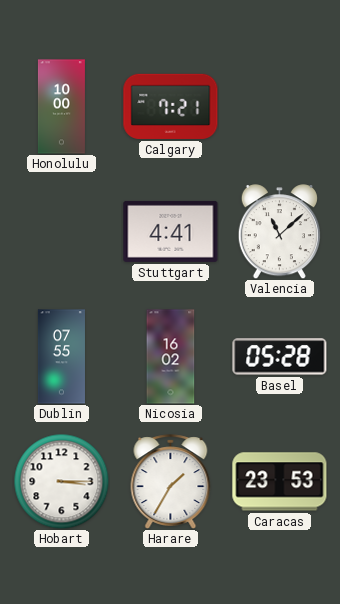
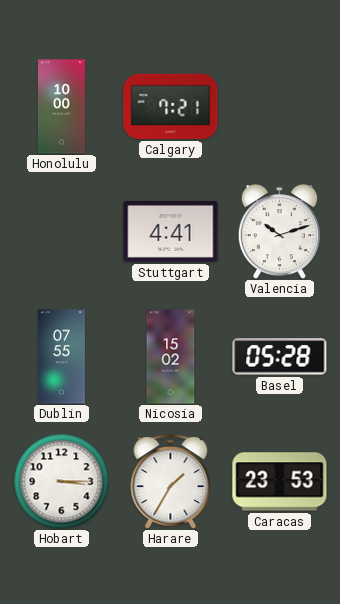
Valencia: 11:08 -> 10:12
Nicosia: 16:02 -> 15:02
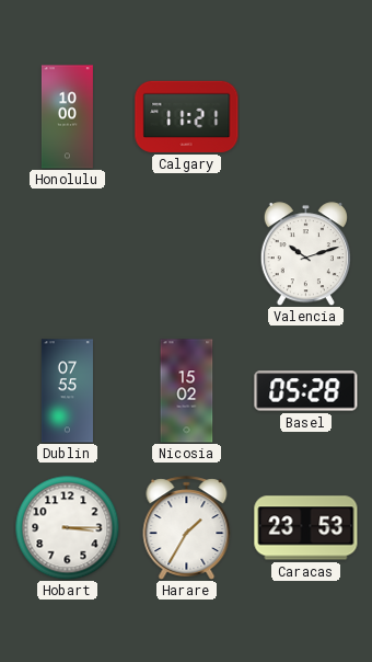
Calgary: 7:21 -> 11:21
Stuttgart: 4:41 -> none
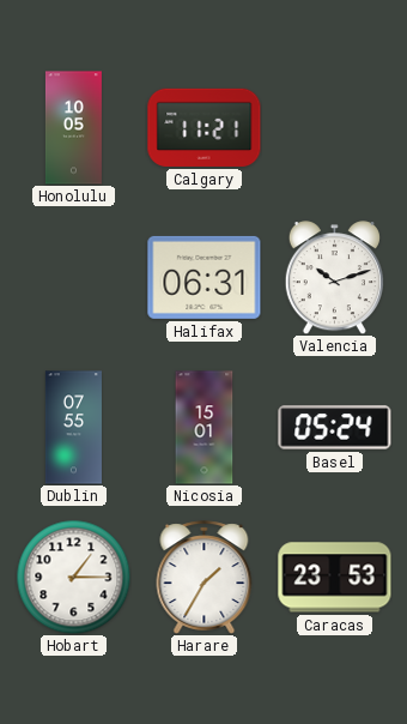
Honolulu: 10:00 -> 10:05
Halifax: none -> 06:31
Nicosia: 15:02 -> 15:01
Basel: 05:28 -> 05:24
Hobart: 3:15 -> 1:15
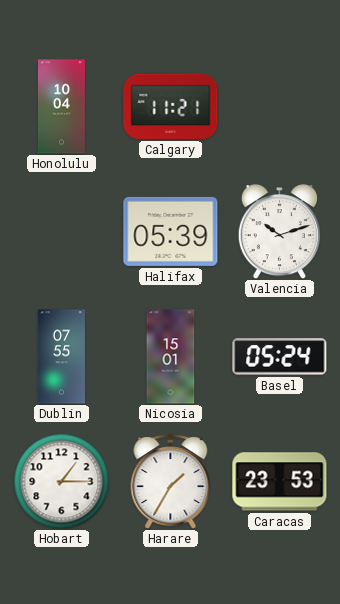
Honolulu: 10:05 -> 10:04
Halifax: 06:31 -> 05:39
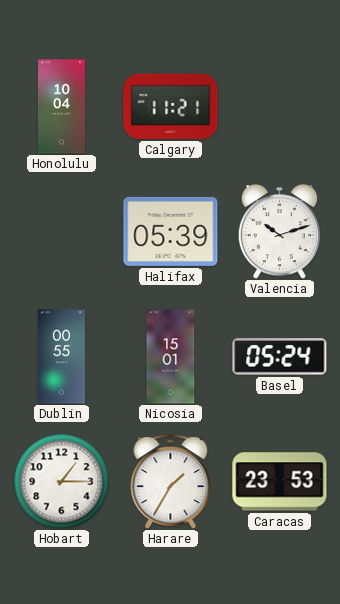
Dublin: 07:55 -> 00:55
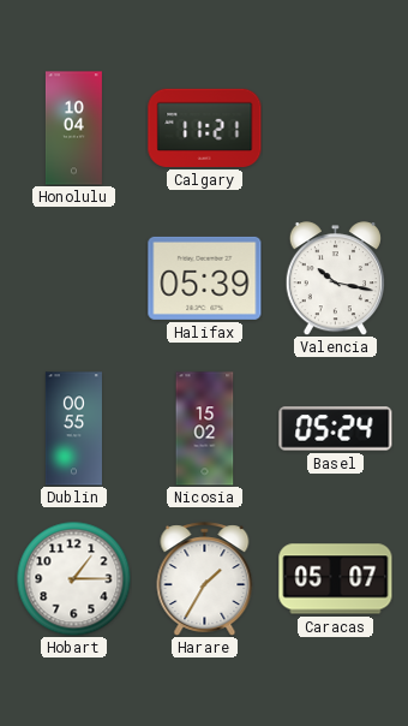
Valencia: 10:12 -> 10:17
Nicosia: 15:01 -> 15:02
Caracas: 23:53 -> 05:07
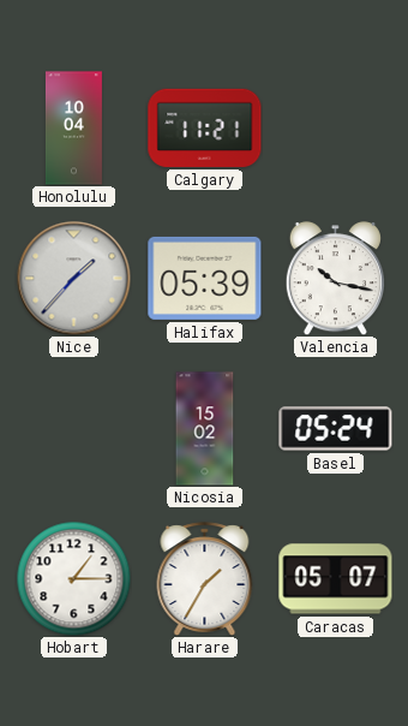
Nice: none -> 1:37
Dublin: 00:55 -> none
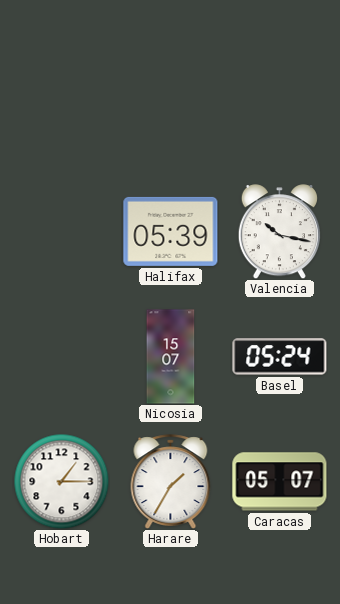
Honolulu: 10:04 -> none
Calgary: 11:21 -> none
Nice: 1:37 -> none
Nicosia: 15:02 -> 15:07
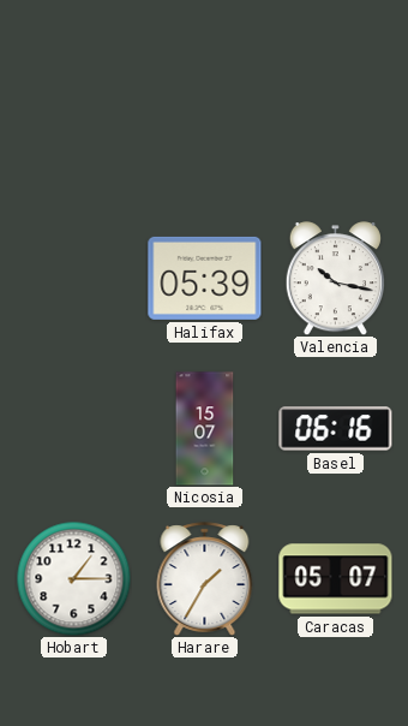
Basel: 05:24 -> 06:16
